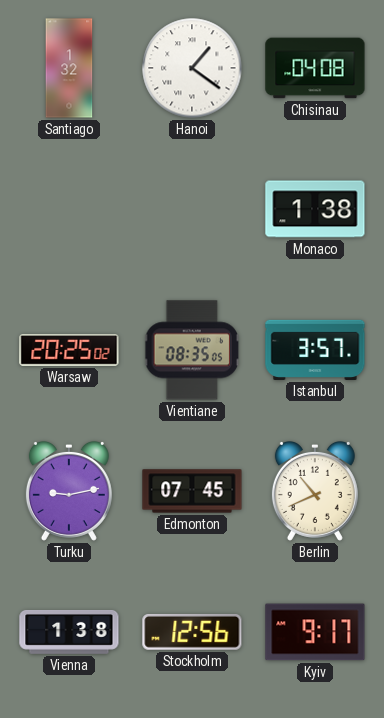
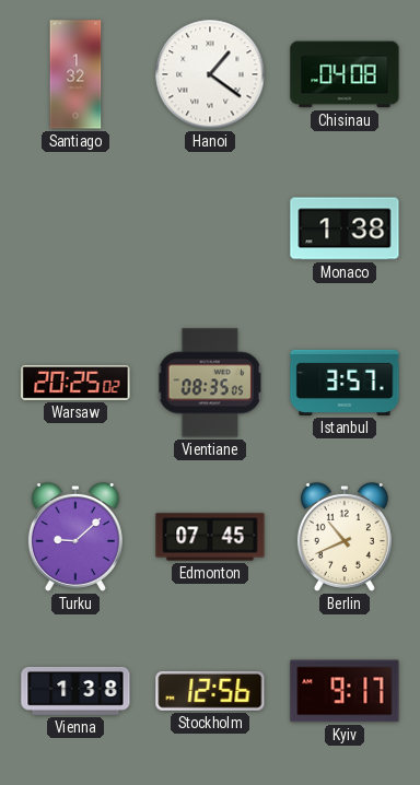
Turku: 9:13 -> 9:08
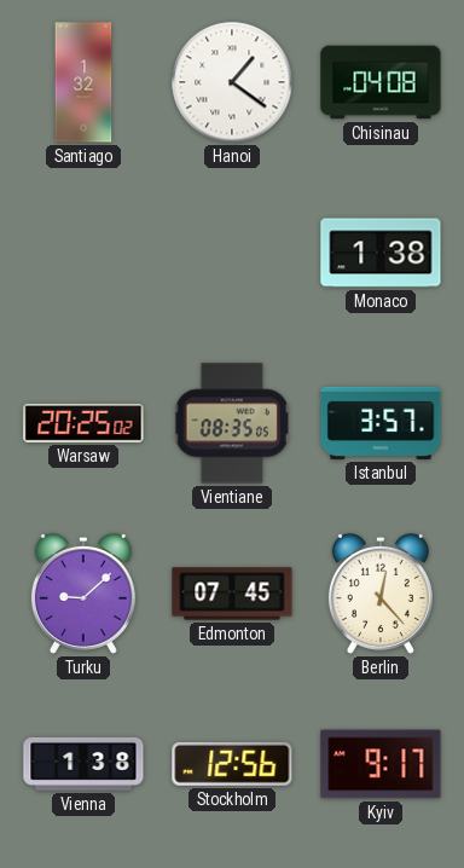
Berlin: 10:41 -> 12:23
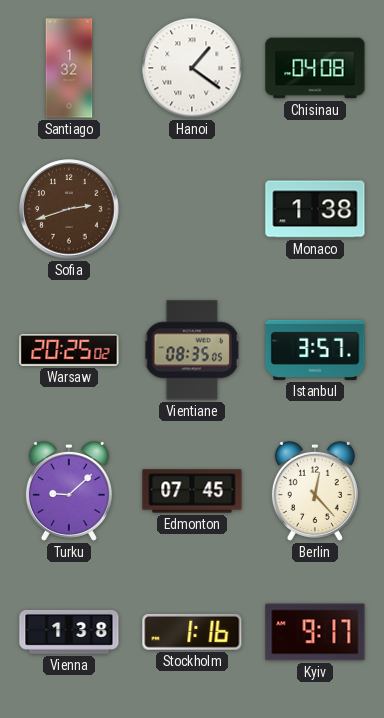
Sofia: none -> 2:42
Stockholm: 12:56 -> 1:16
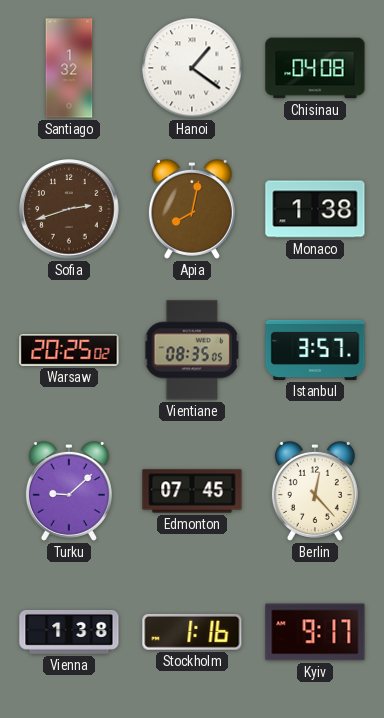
Apia: none -> 8:02
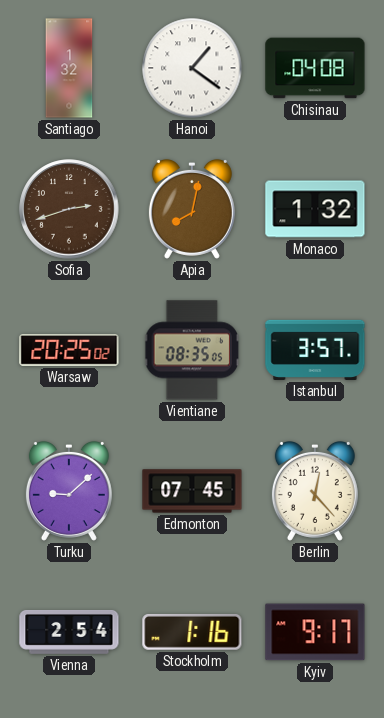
Monaco: 1:38 -> 1:32
Vienna: 1:38 -> 2:54
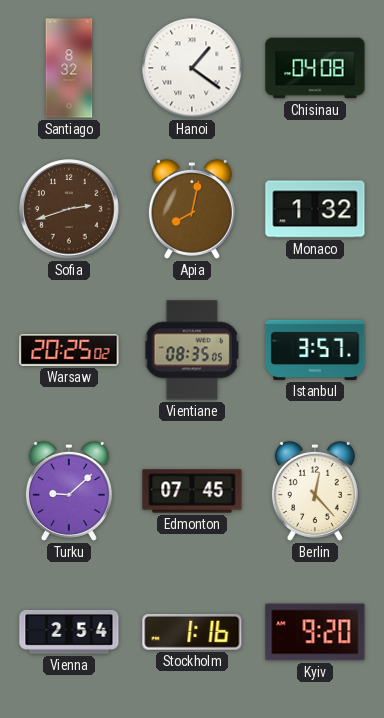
Santiago: 1:32 -> 8:32
Kyiv: 9:17 -> 9:20
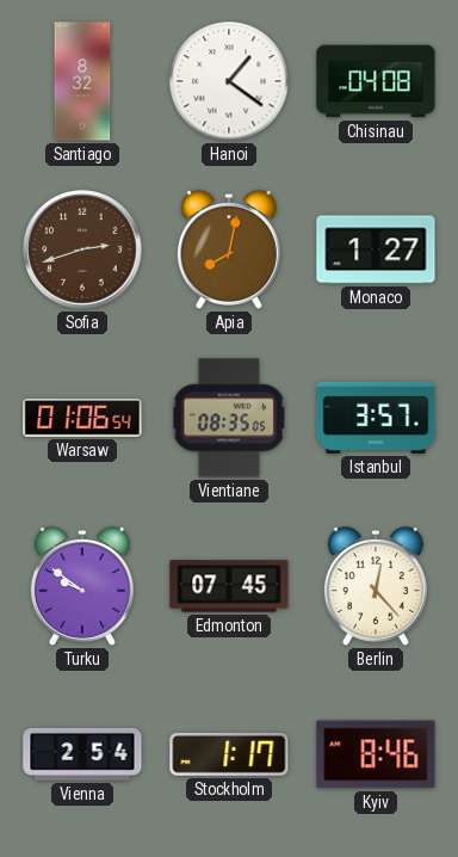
Monaco: 1:32 -> 1:27
Warsaw: 20:25 -> 01:06
Turku: 9:08 -> 9:51
Stockholm: 1:16 -> 1:17
Kyiv: 9:20 -> 8:46
